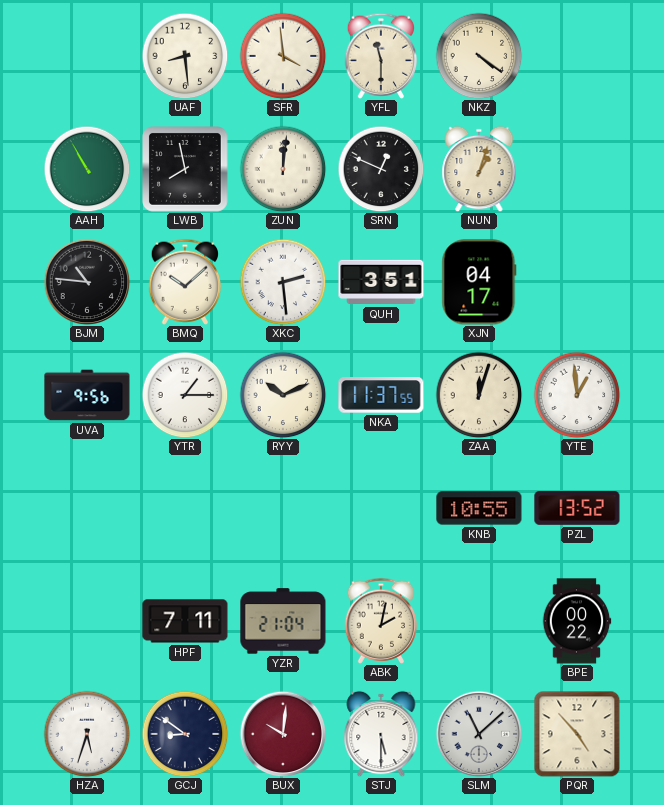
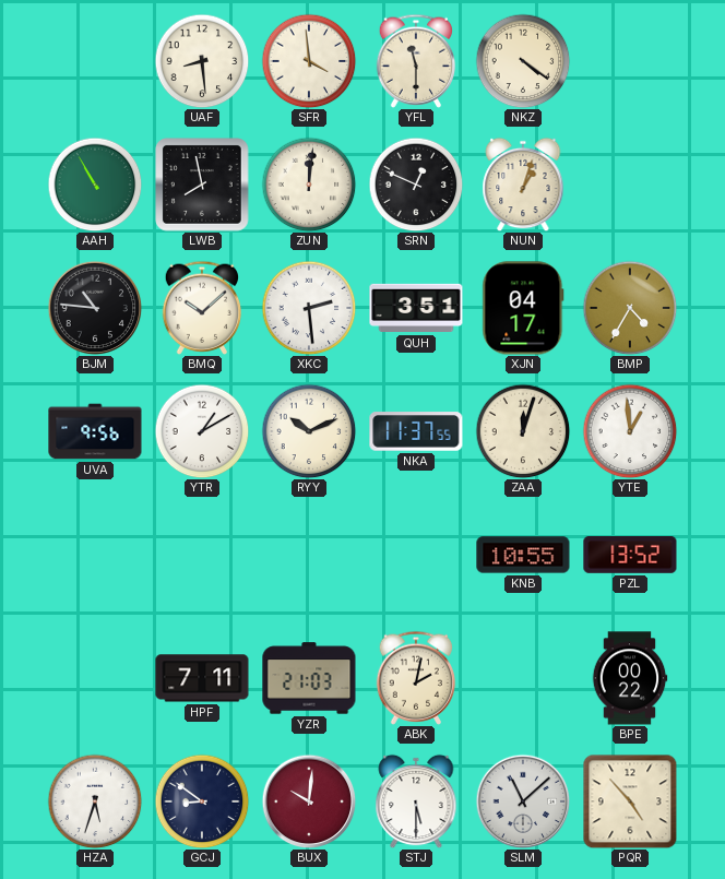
BMP: none -> 4:35
YTR: 1:15 -> 1:10
YZR: 21:04 -> 21:03
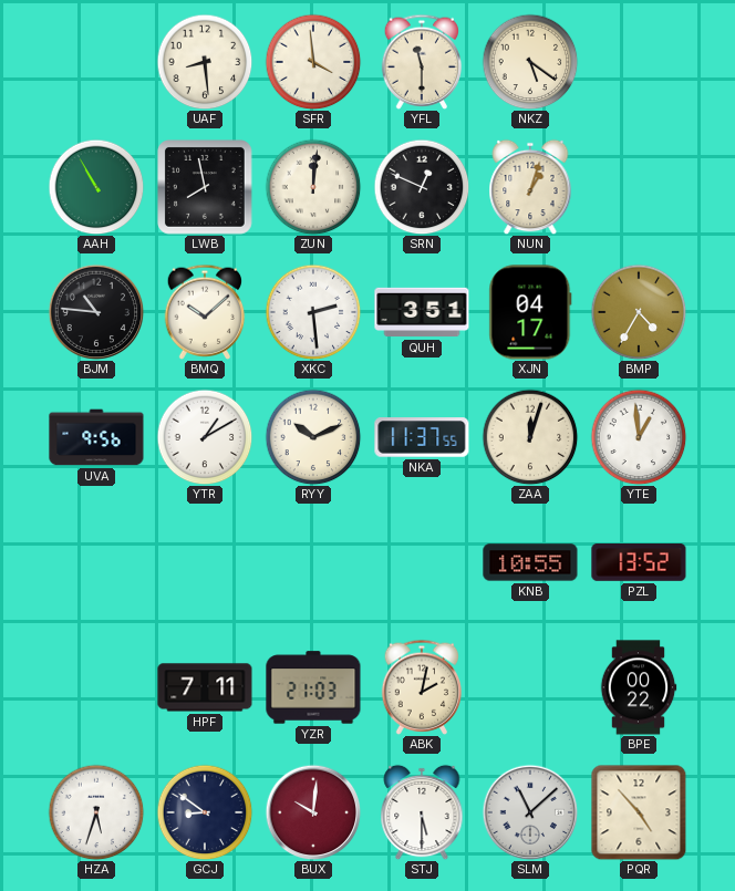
NKZ: 4:21 -> 5:21
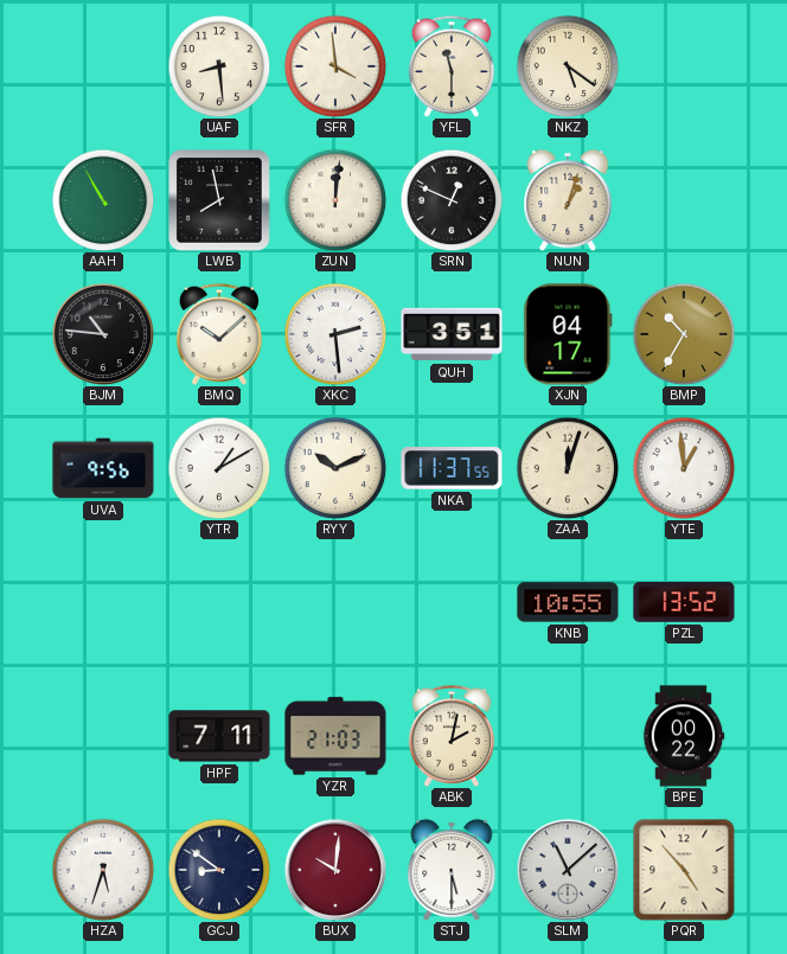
BMP: 4:35 -> 10:35
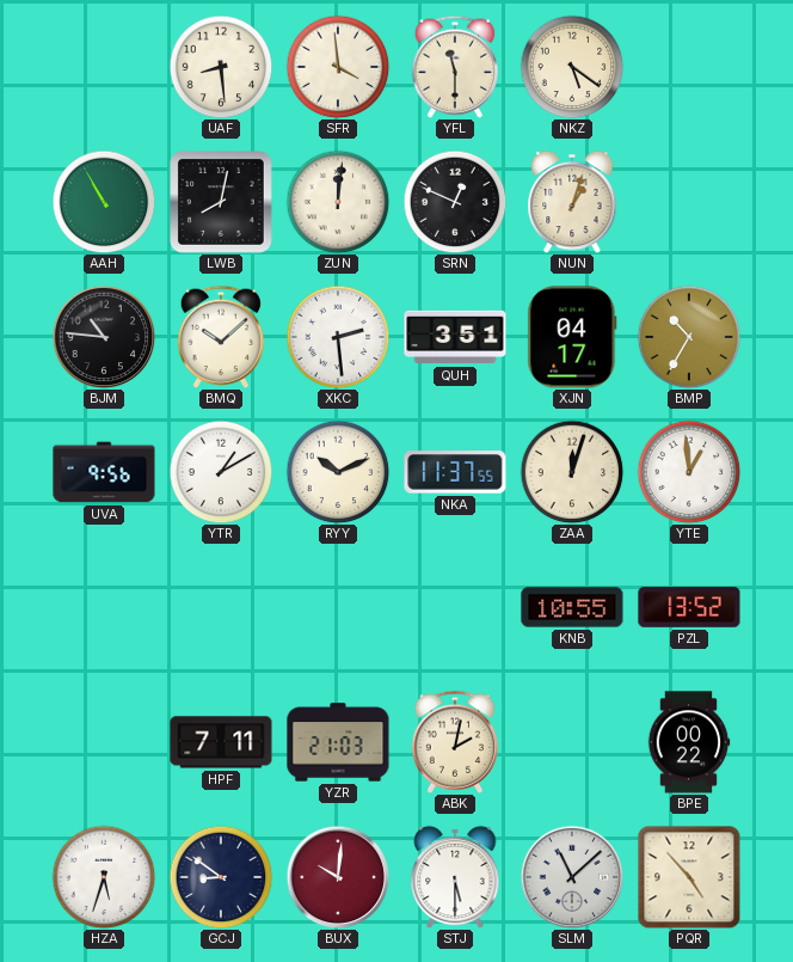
LWB: 7:58 -> 8:02
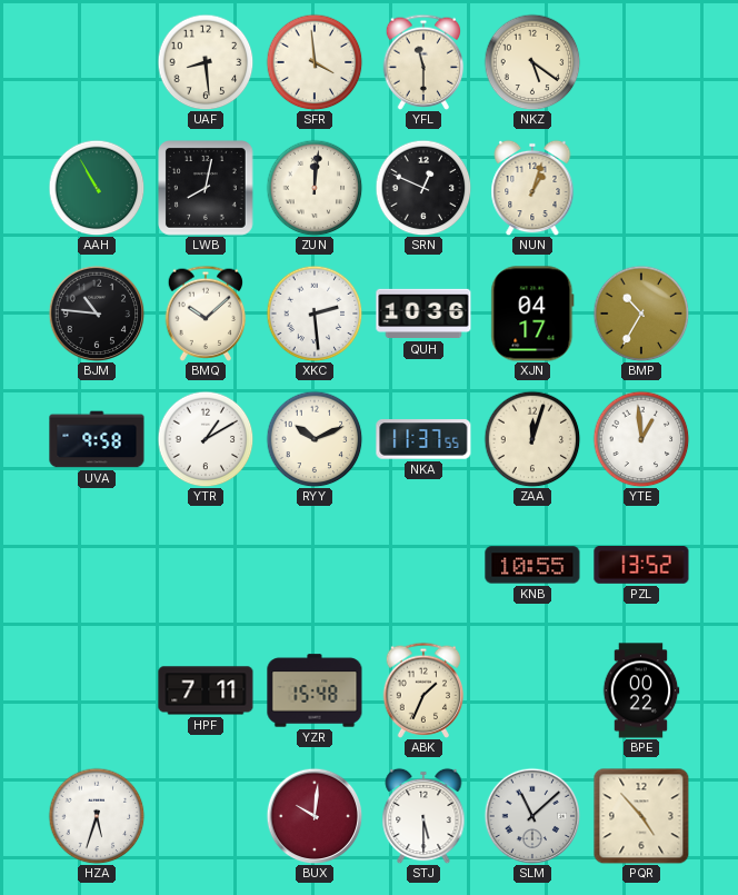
QUH: 3:51 -> 10:36
UVA: 9:56 -> 9:58
YZR: 21:03 -> 15:48
ABK: 2:02 -> 1:34
GCJ: 8:51 -> none
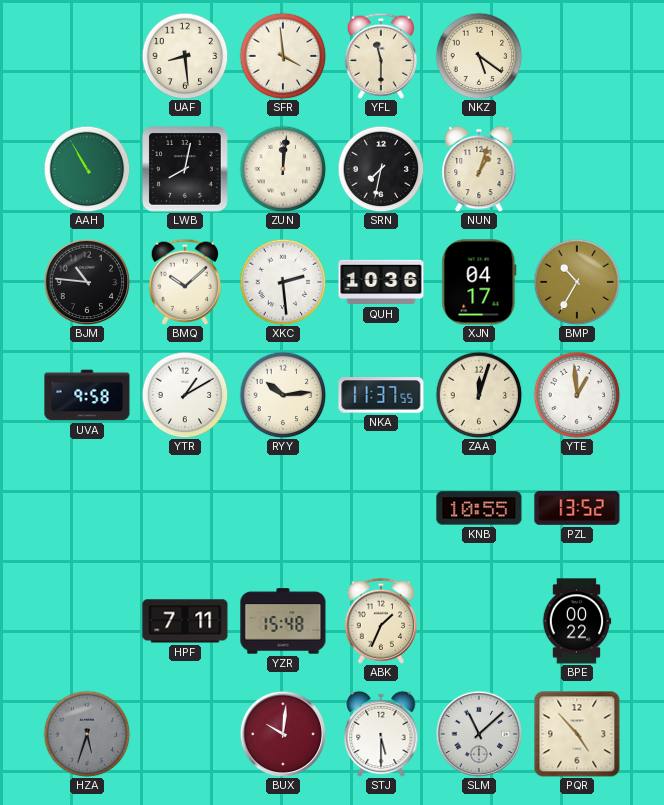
SRN: 12:49 -> 7:32
RYY: 10:11 -> 10:14
HZA dial: white -> grey
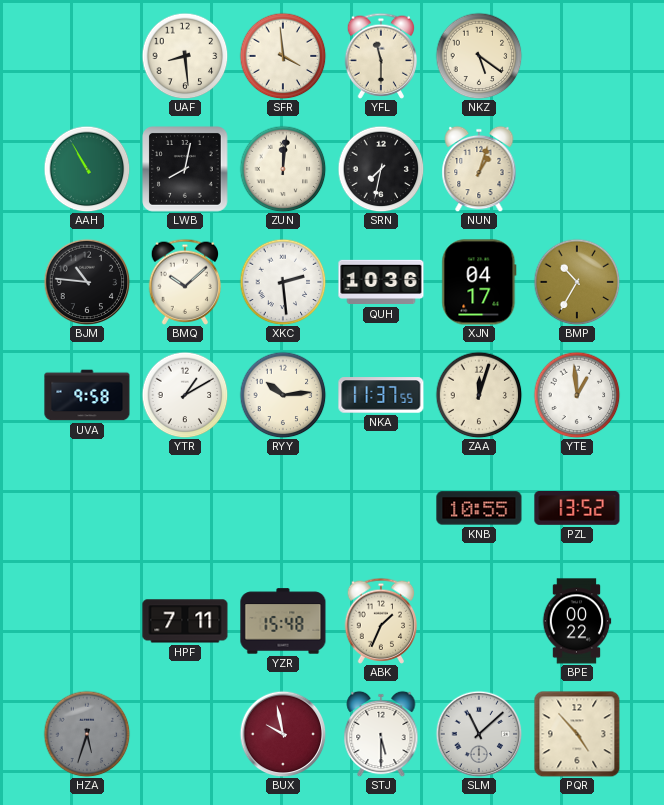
BUX: 10:01 -> 9:58
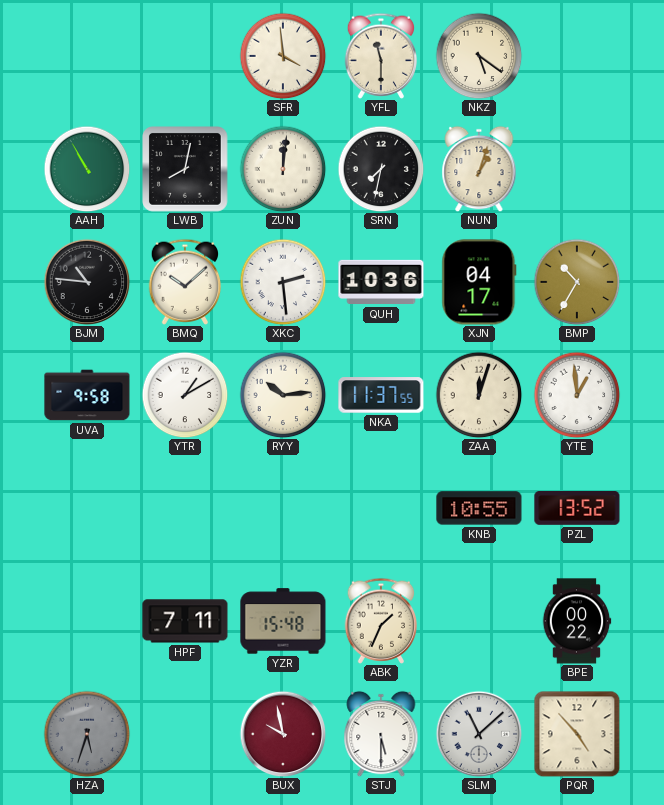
UAF: 8:29 -> none
